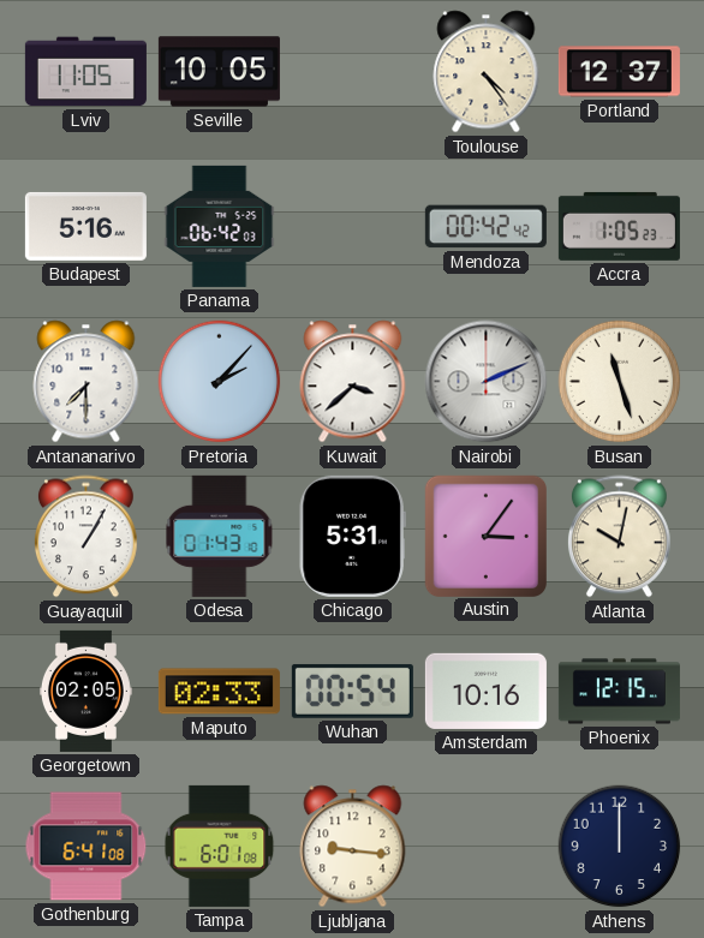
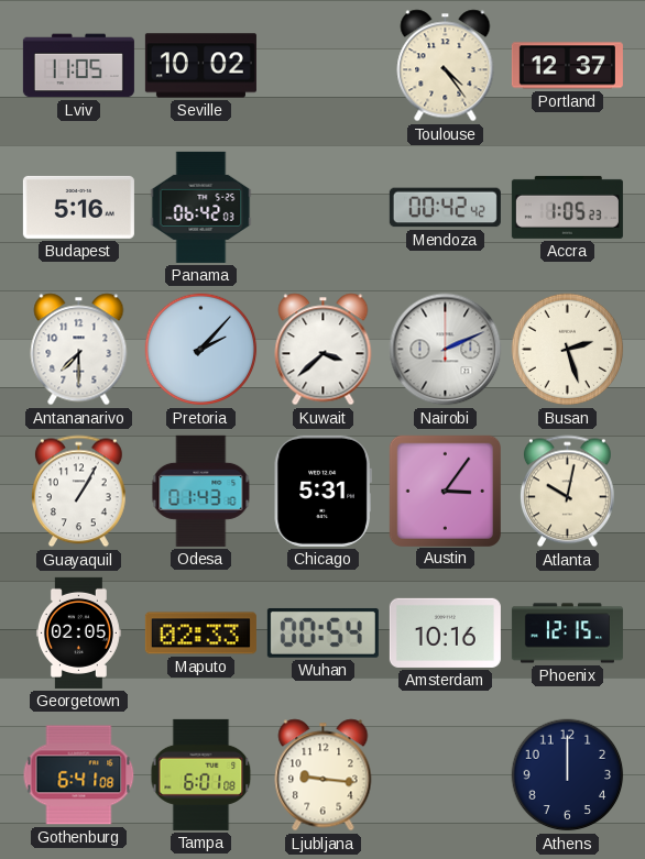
Seville: 10:05 -> 10:02
Busan: 11:27 -> 2:27
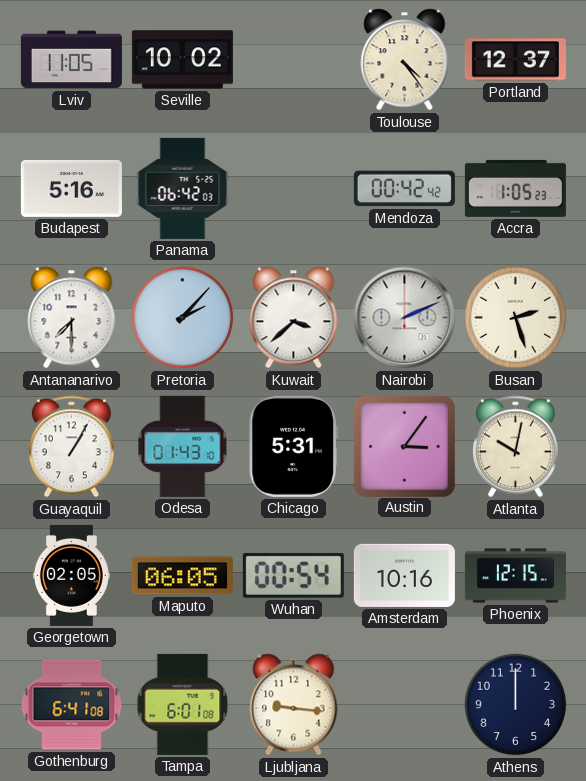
Maputo: 02:33 -> 06:05
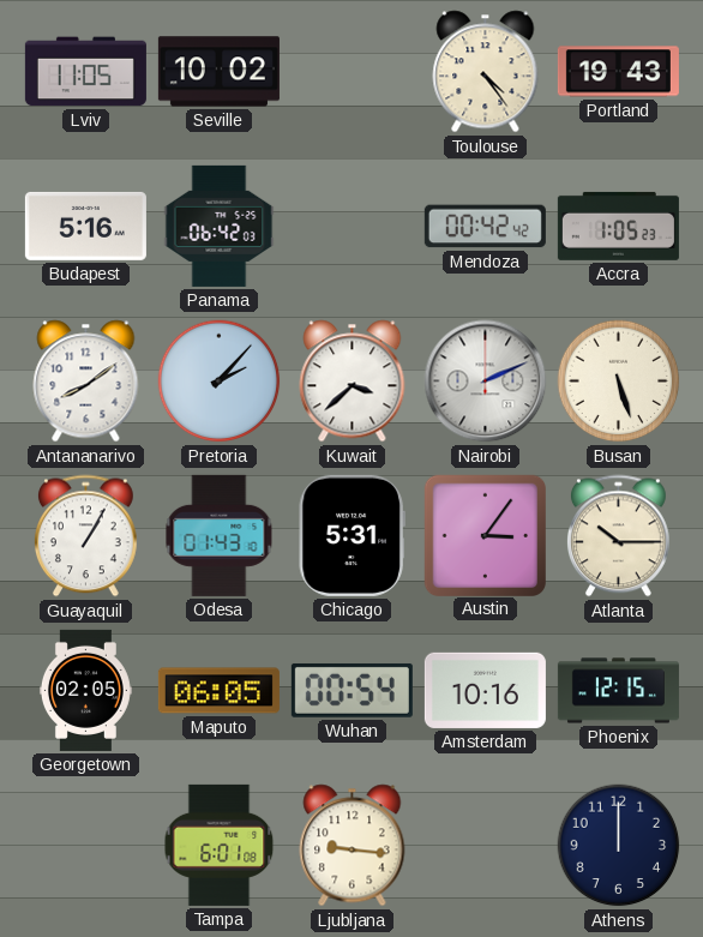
Portland: 12:37 -> 19:43
Antananarivo: 7:30 -> 8:09
Busan: 2:27 -> 5:27
Atlanta: 10:02 -> 10:15
Gothenburg: 6:41 -> none
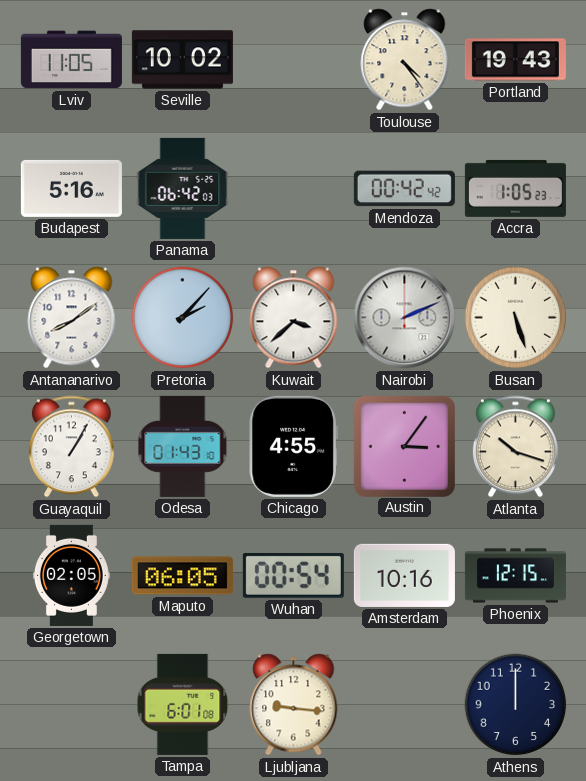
Chicago: 5:31 -> 4:55
Atlanta: 10:15 -> 10:18
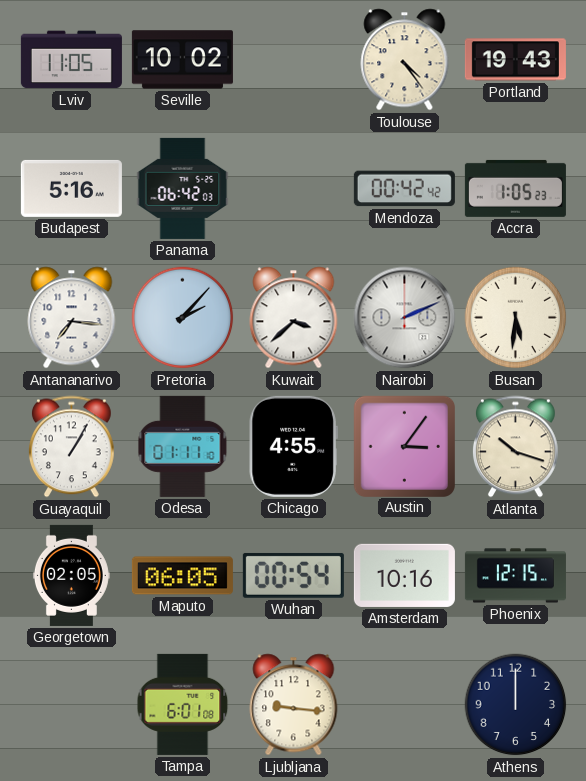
Antananarivo: 8:09 -> 7:16
Busan: 5:27 -> 5:31
Odesa: 01:43 -> 01:11
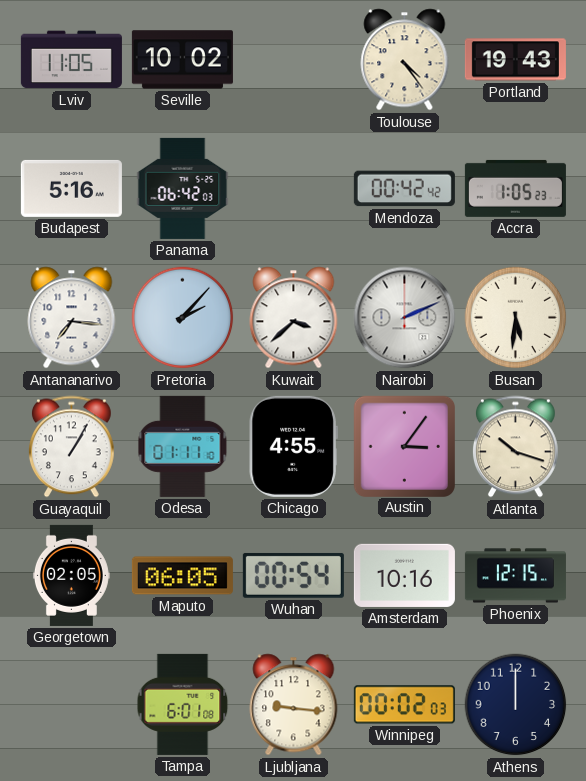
Winnipeg: none -> 00:02
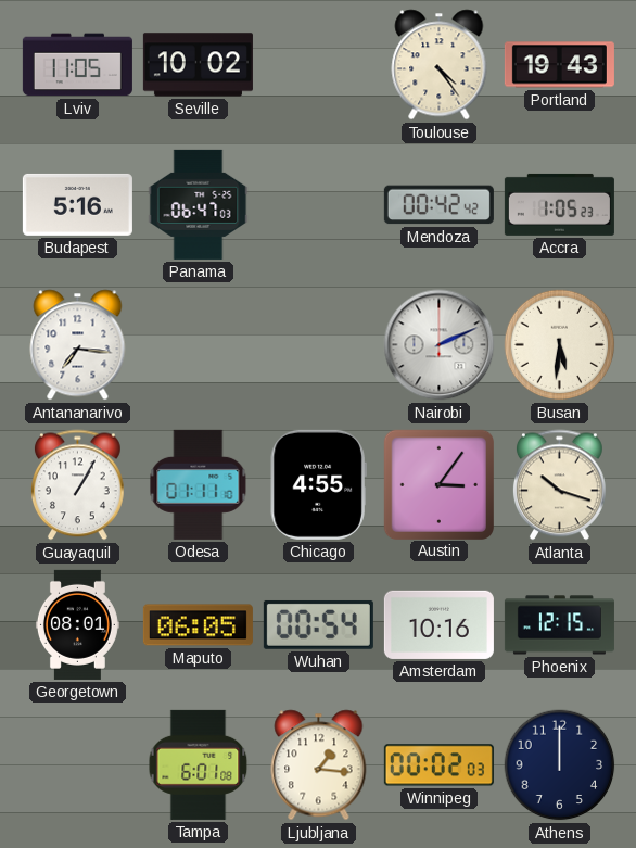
Panama: 06:42 -> 06:47
Pretoria: 2:07 -> none
Kuwait: 3:38 -> none
Georgetown: 02:05 -> 08:01
Ljubljana: 9:16 -> 1:16
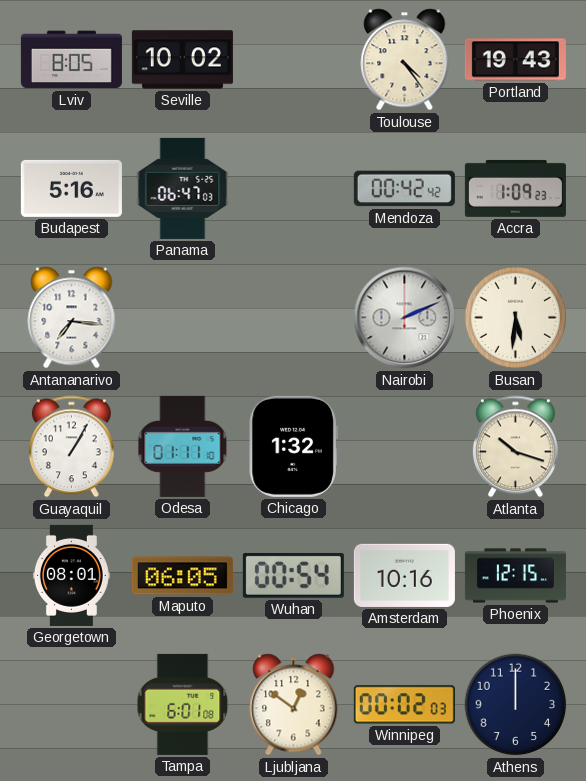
Lviv: 11:05 -> 8:05
Accra: 1:05 -> 1:09
Chicago: 4:55 -> 1:32
Austin: 3:06 -> none
Ljubljana: 1:16 -> 12:51
